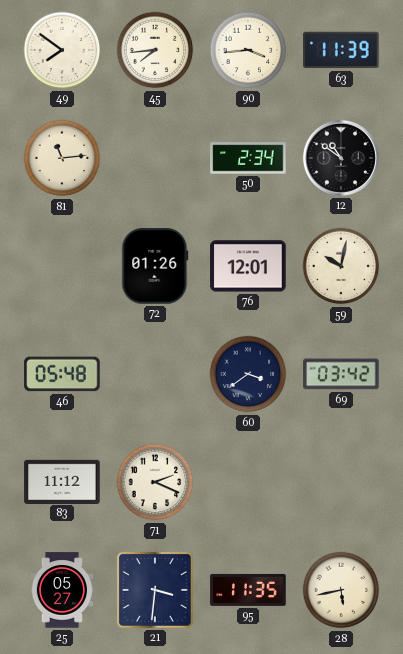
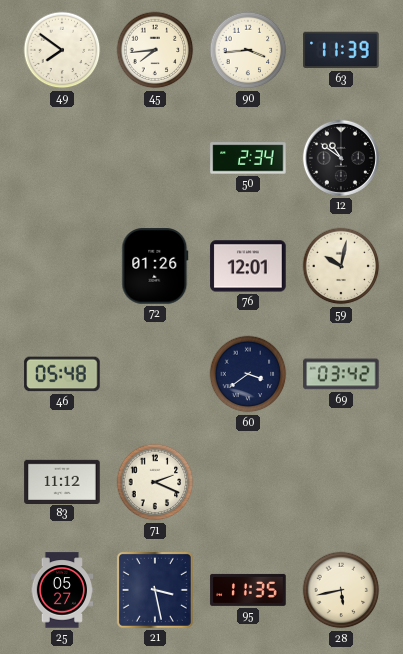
81: 11:14 -> none
21: 3:31 -> 3:28
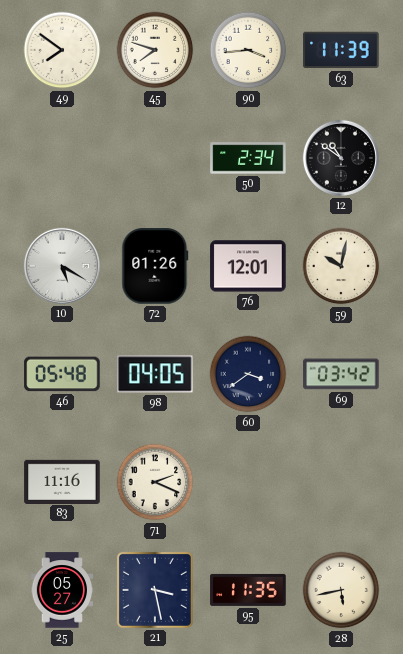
45: 7:44 -> 7:48
10: none -> 5:20
98: none -> 04:05
83: 11:12 -> 11:16
